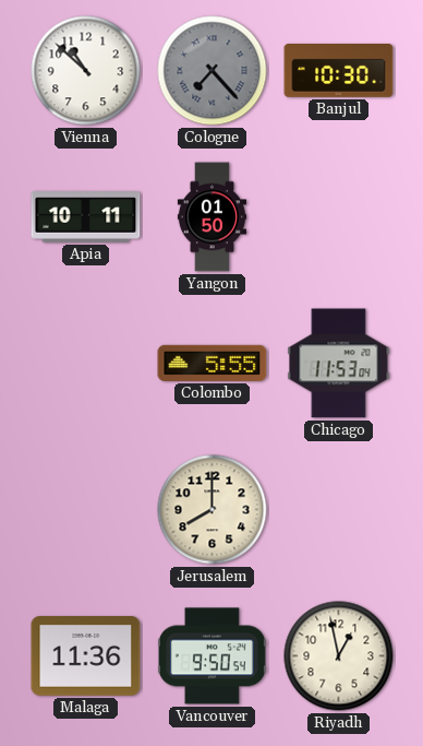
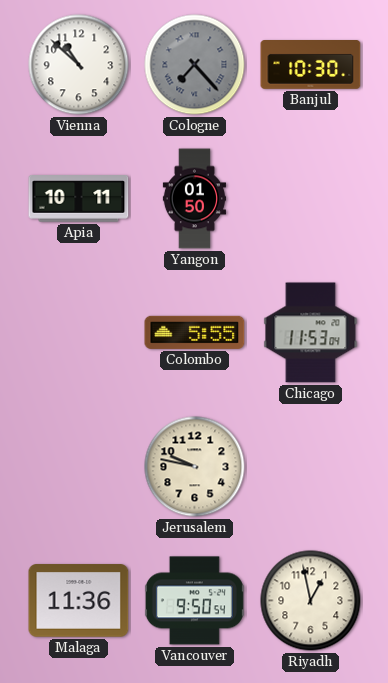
Jerusalem: 8:00 -> 9:47
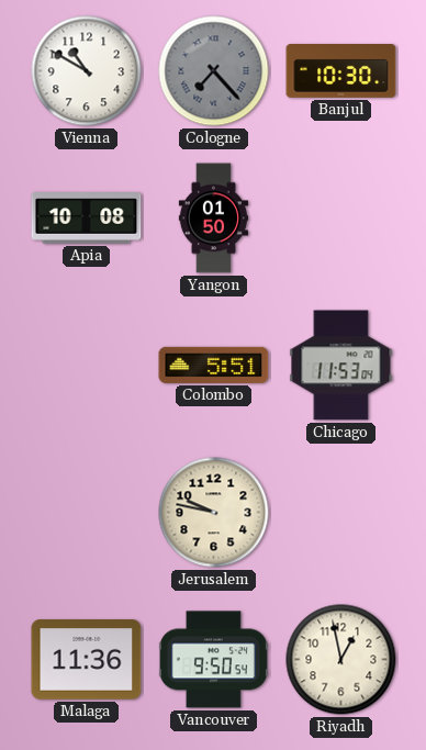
Vienna: 10:52 -> 10:50
Apia: 10:11 -> 10:08
Colombo: 5:55 -> 5:51
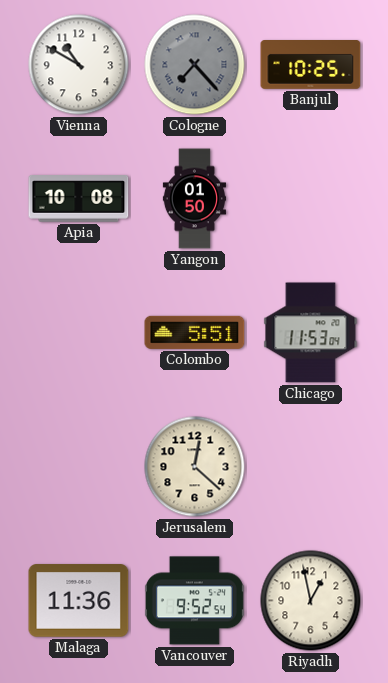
Banjul: 10:30 -> 10:25
Jerusalem: 9:47 -> 12:22
Vancouver: 9:50 -> 9:52
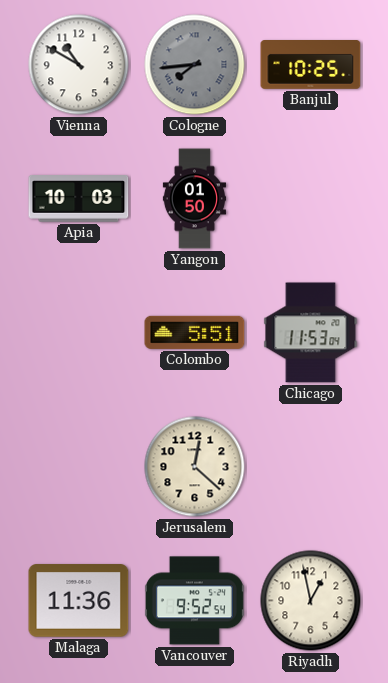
Cologne: 7:23 -> 7:44
Apia: 10:08 -> 10:03
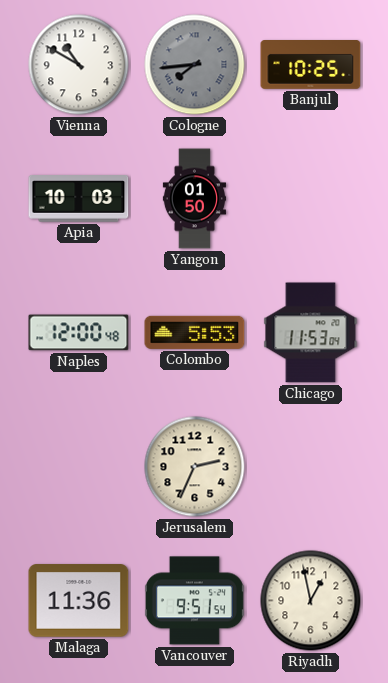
Naples: none -> 12:00
Colombo: 5:51 -> 5:53
Jerusalem: 12:22 -> 2:34
Vancouver: 9:52 -> 9:51
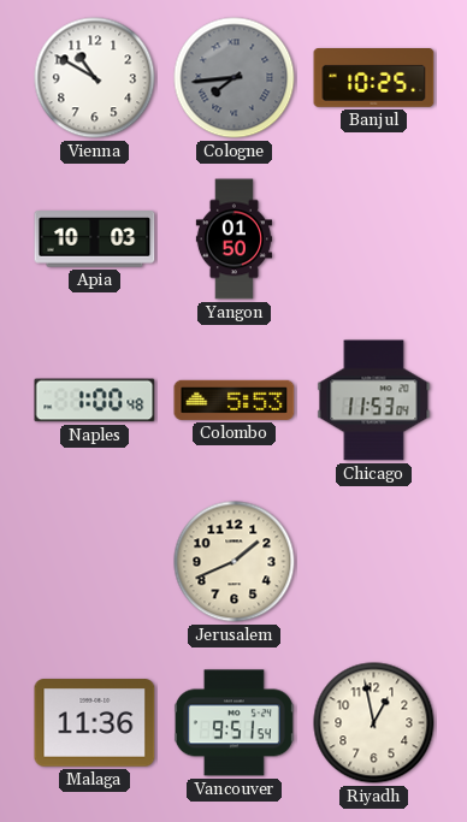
Naples: 12:00 -> 1:00
Jerusalem: 2:34 -> 1:41
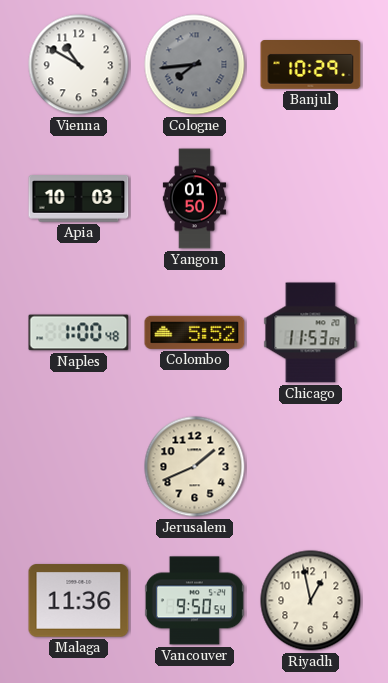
Banjul: 10:25 -> 10:29
Colombo: 5:53 -> 5:52
Vancouver: 9:51 -> 9:50
